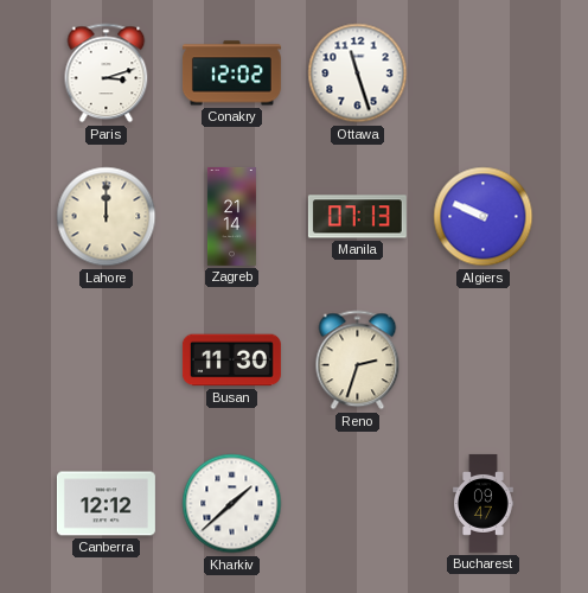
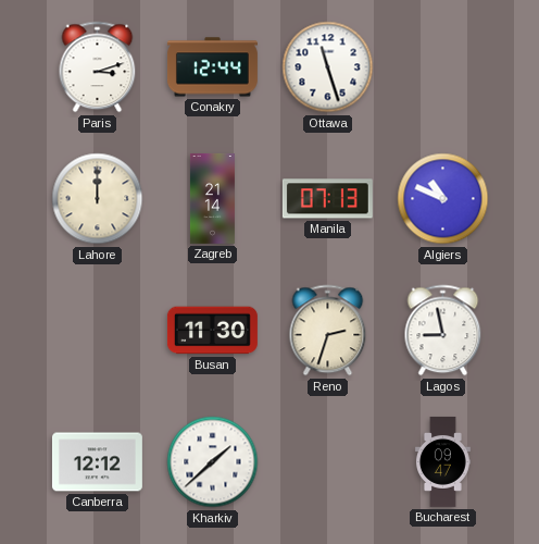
Conakry: 12:02 -> 12:44
Algiers: 9:49 -> 10:49
Lagos: none -> 8:58
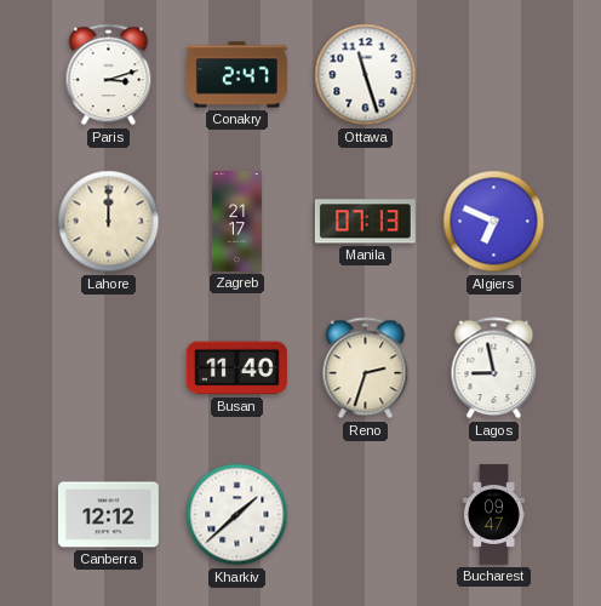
Conakry: 12:44 -> 2:47
Zagreb: 21:14 -> 21:17
Algiers: 10:49 -> 6:49
Busan: 11:30 -> 11:40
